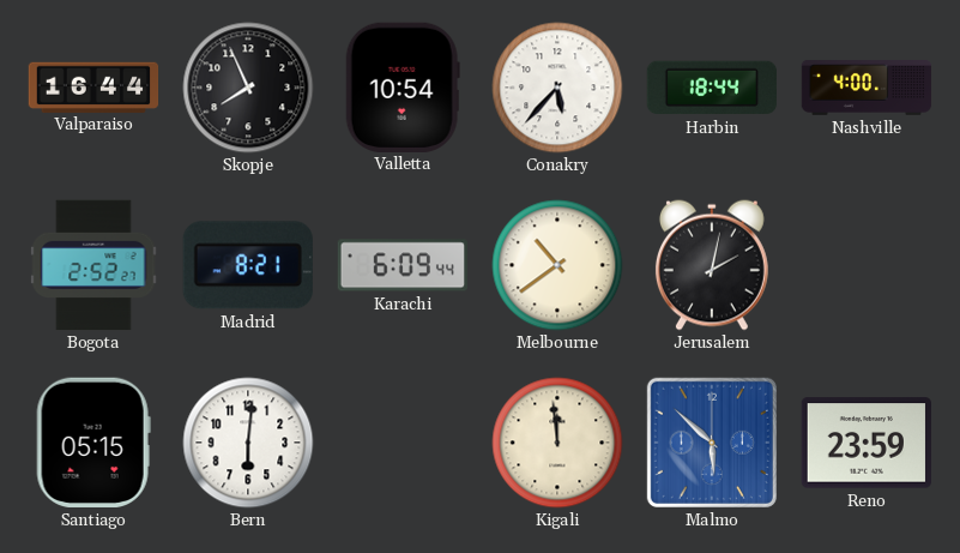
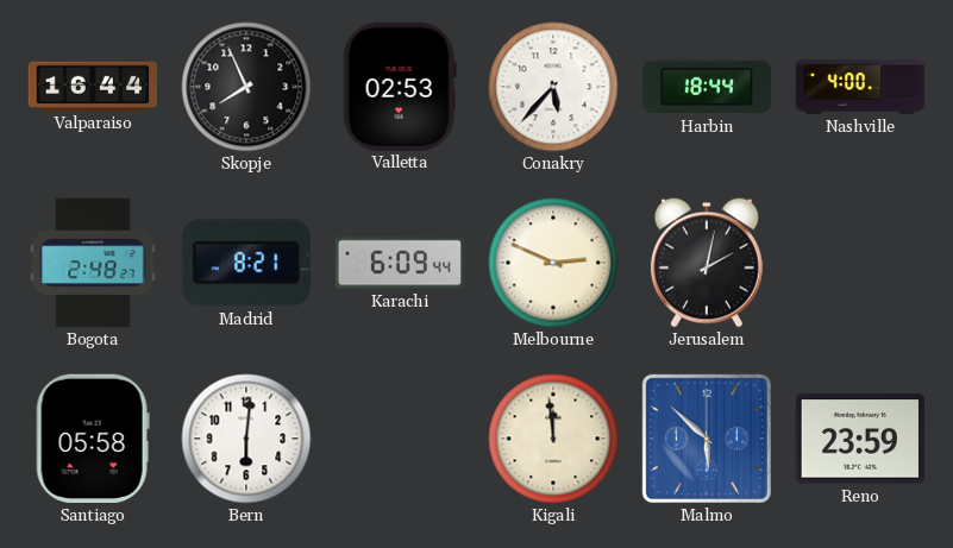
Valletta: 10:54 -> 02:53
Bogota: 2:52 -> 2:48
Melbourne: 10:39 -> 2:49
Santiago: 05:15 -> 05:58
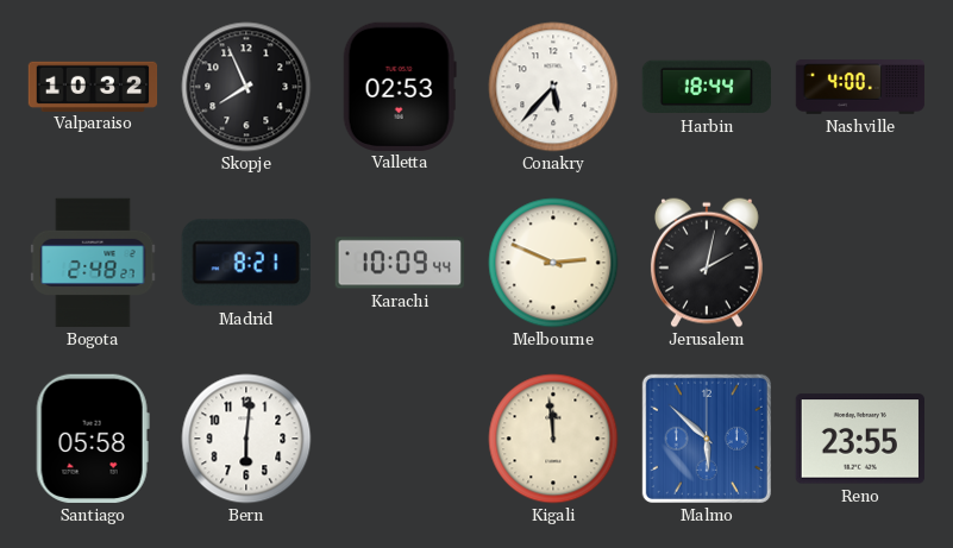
Valparaiso: 16:44 -> 10:32
Karachi: 6:09 -> 10:09
Reno: 23:59 -> 23:55
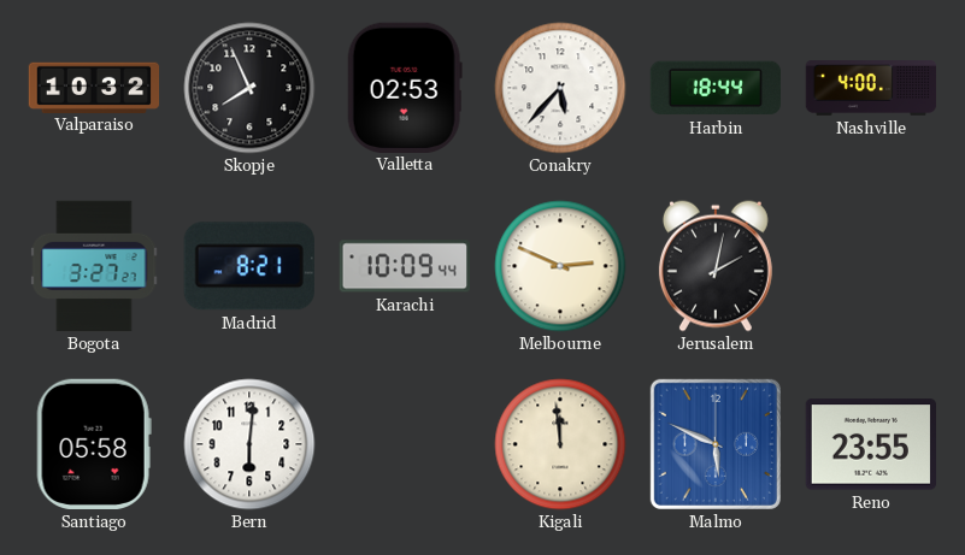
Bogota: 2:48 -> 3:27
Malmo: 5:52 -> 5:49
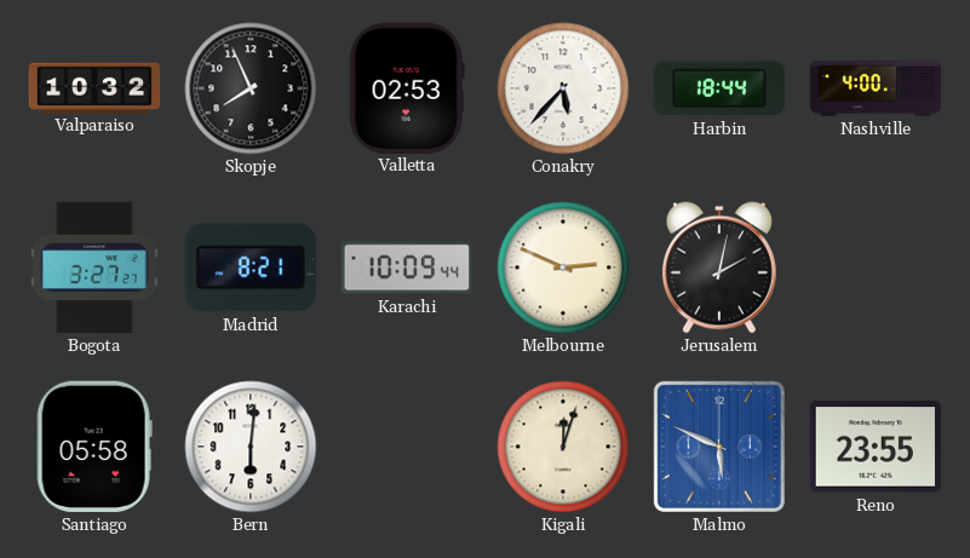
Kigali: 11:59 -> 12:03
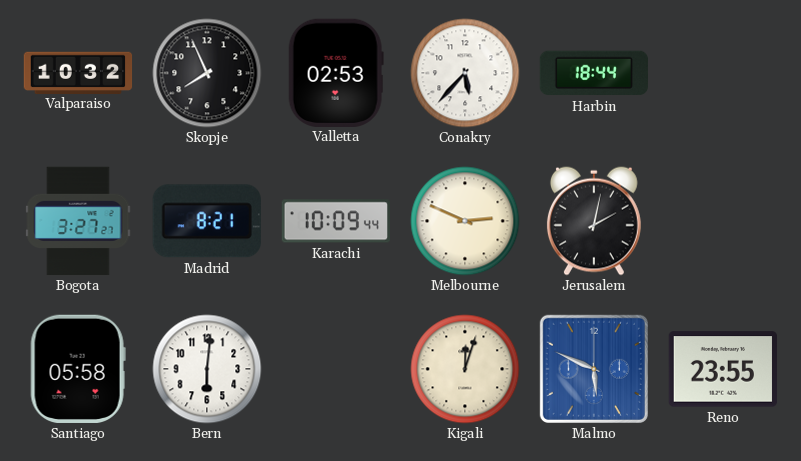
Nashville: 4:00 -> none
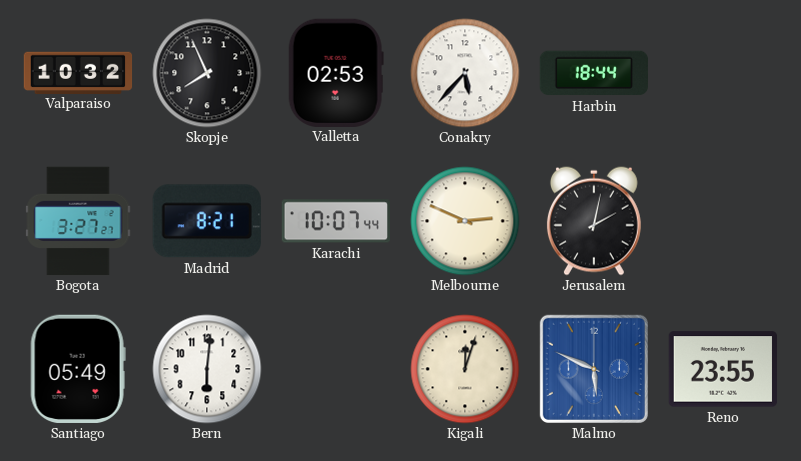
Karachi: 10:09 -> 10:07
Santiago: 05:58 -> 05:49
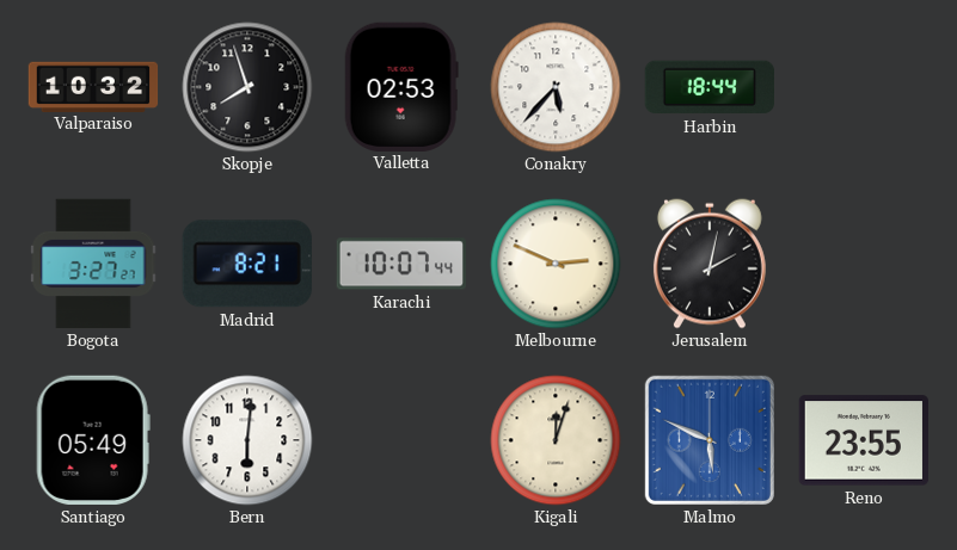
Skopje: 7:56 -> 7:57
